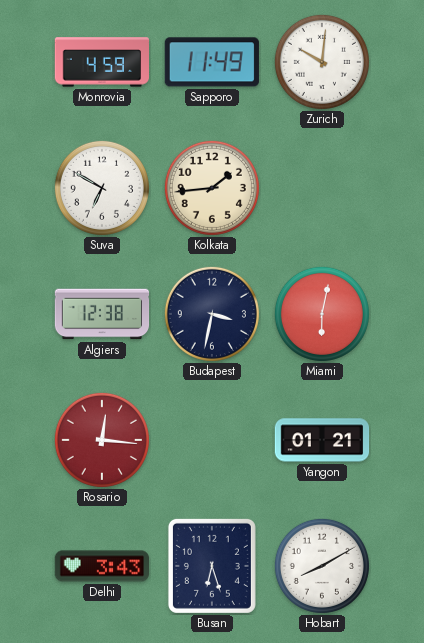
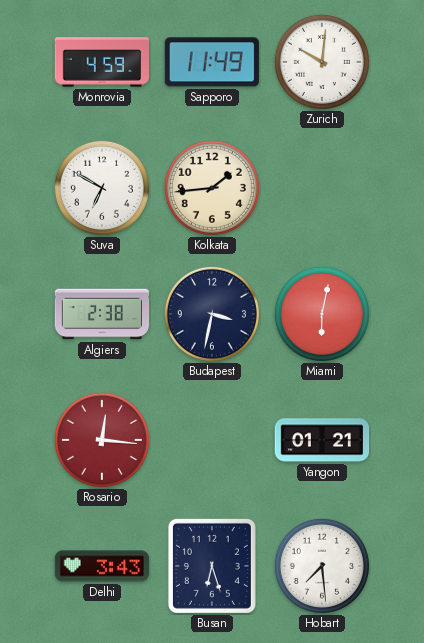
Algiers: 12:38 -> 2:38
Hobart: 8:10 -> 7:29
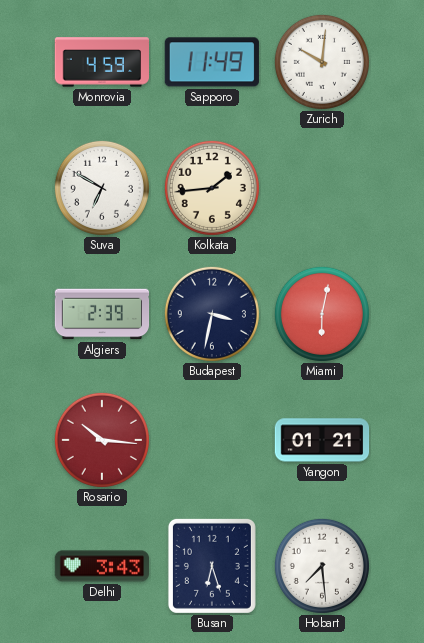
Algiers: 2:38 -> 2:39
Rosario: 12:16 -> 10:16
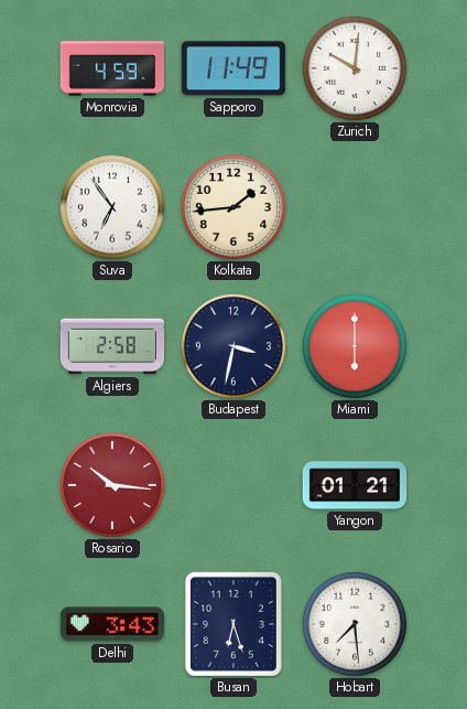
Suva: 6:50 -> 6:54
Algiers: 2:39 -> 2:58
Miami: 6:02 -> 6:00
